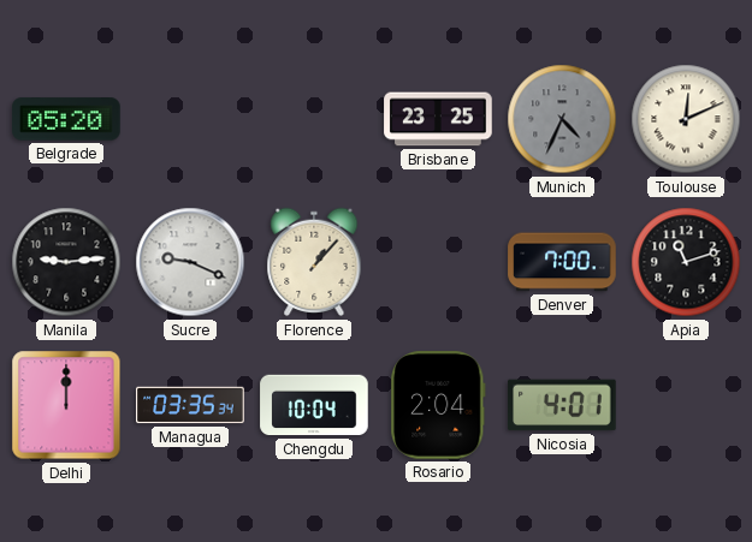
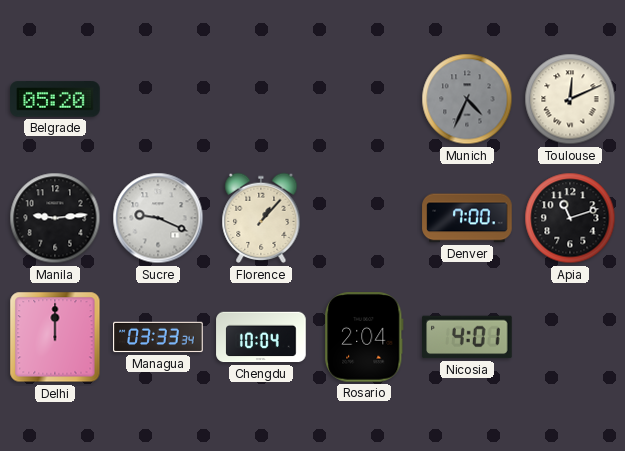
Brisbane: 23:25 -> none
Managua: 03:35 -> 03:33
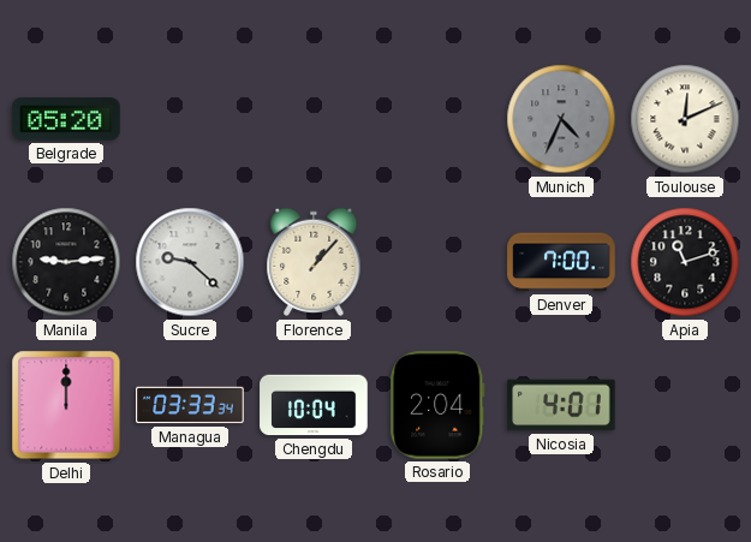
Sucre: 9:19 -> 9:22
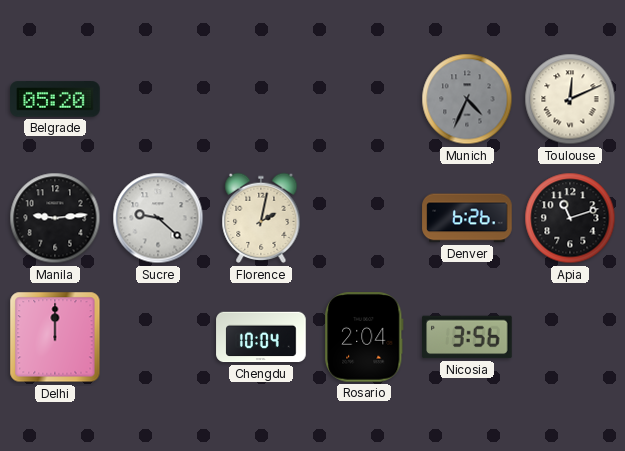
Florence: 1:07 -> 2:02
Denver: 7:00 -> 6:26
Managua: 03:33 -> none
Nicosia: 4:01 -> 3:56
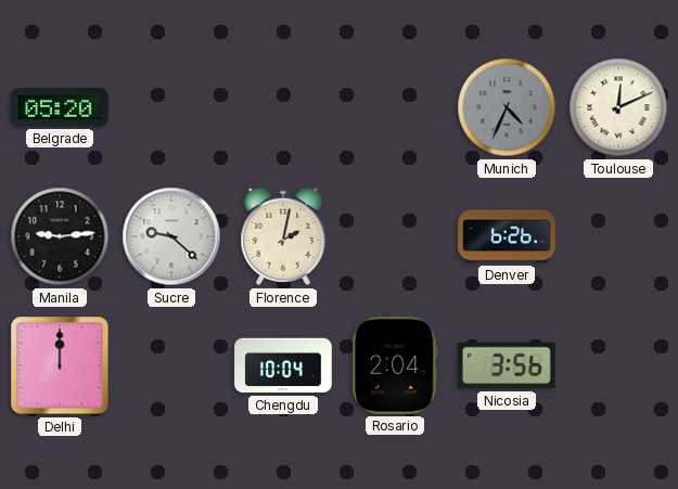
Apia: 11:12 -> none
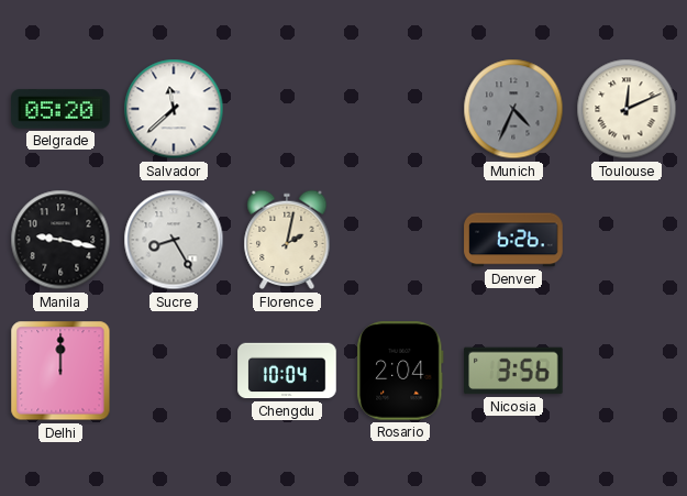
Salvador: none -> 11:38
Manila: 9:14 -> 9:17
Sucre: 9:22 -> 8:25
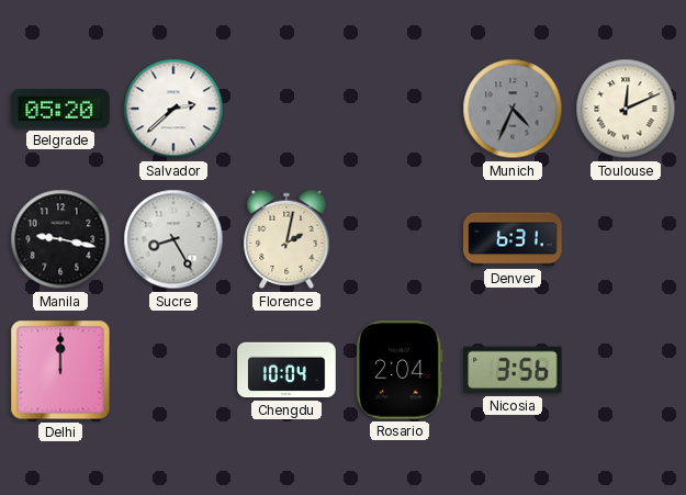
Salvador: 11:38 -> 2:38
Denver: 6:26 -> 6:31
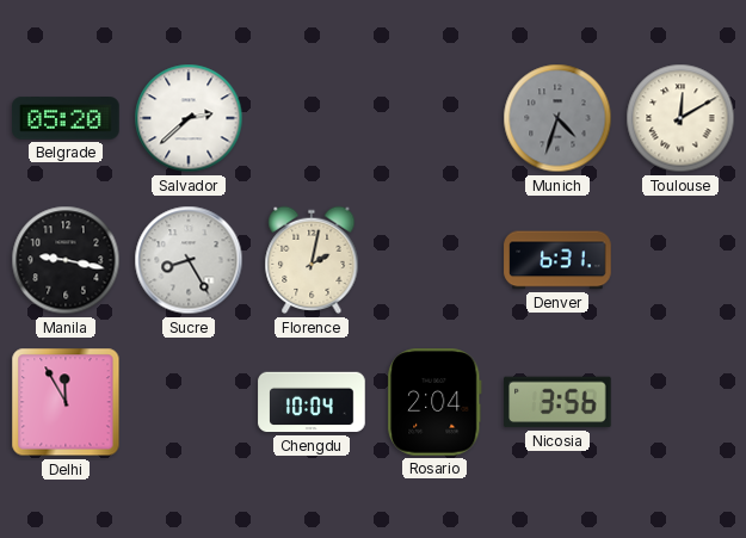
Munich: 4:34 -> 4:33
Toulouse: 12:11 -> 12:10
Delhi: 12:00 -> 11:55
